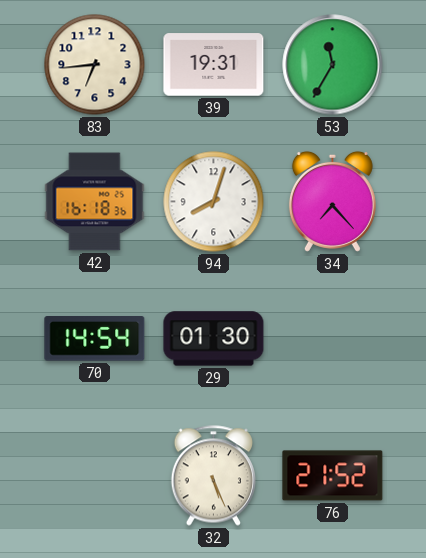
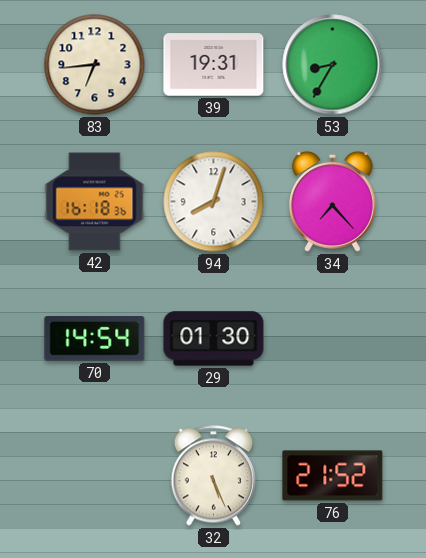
53: 11:35 -> 8:35
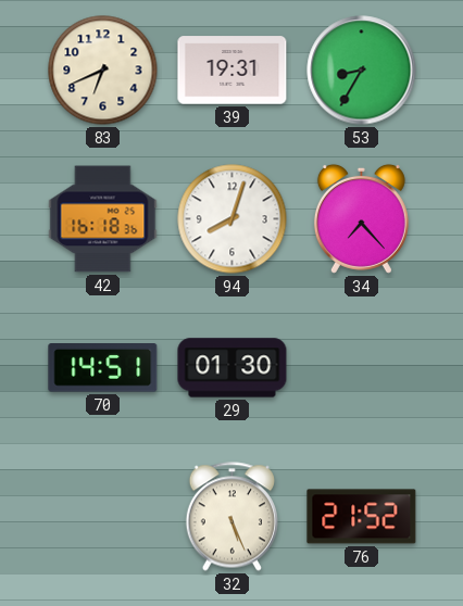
83: 6:44 -> 6:41
70: 14:54 -> 14:51
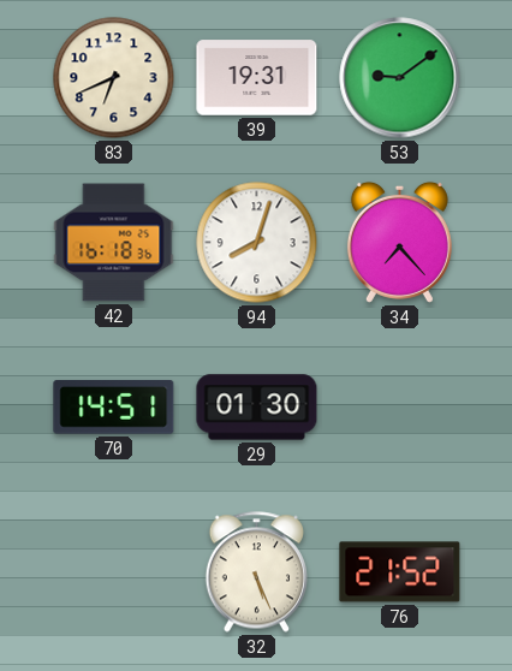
53: 8:35 -> 9:09
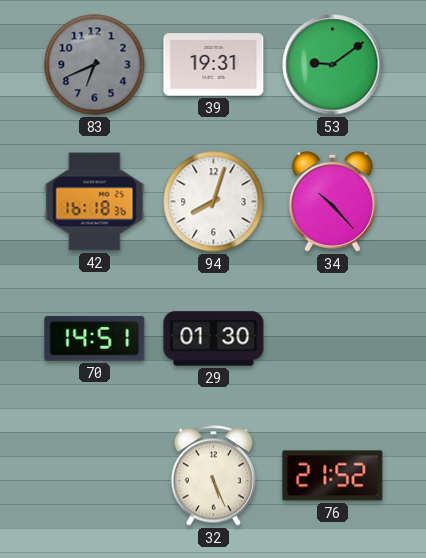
83 dial: cream -> grey
34: 7:23 -> 10:23
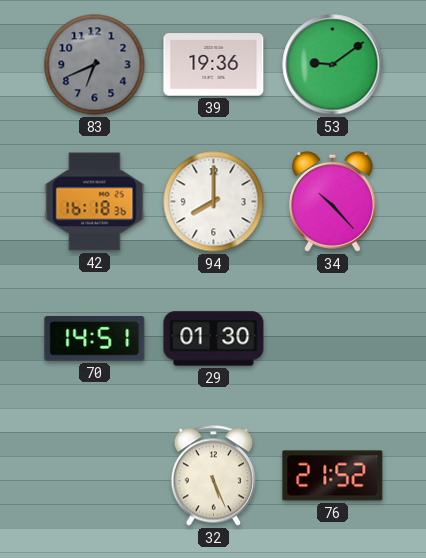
39: 19:31 -> 19:36
94: 8:03 -> 8:00
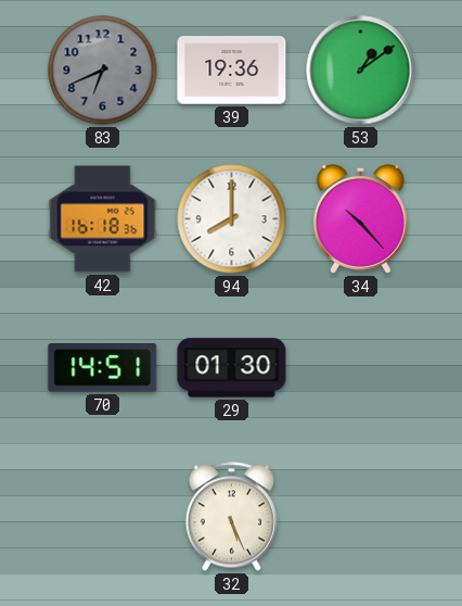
53: 9:09 -> 1:09
76: 21:52 -> none
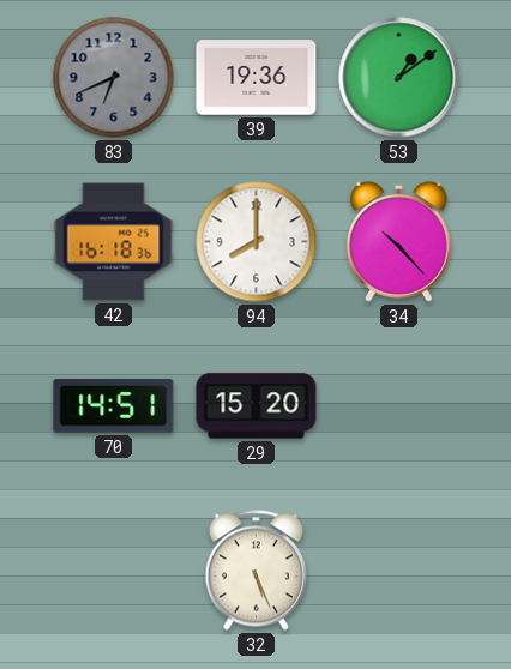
29: 01:30 -> 15:20
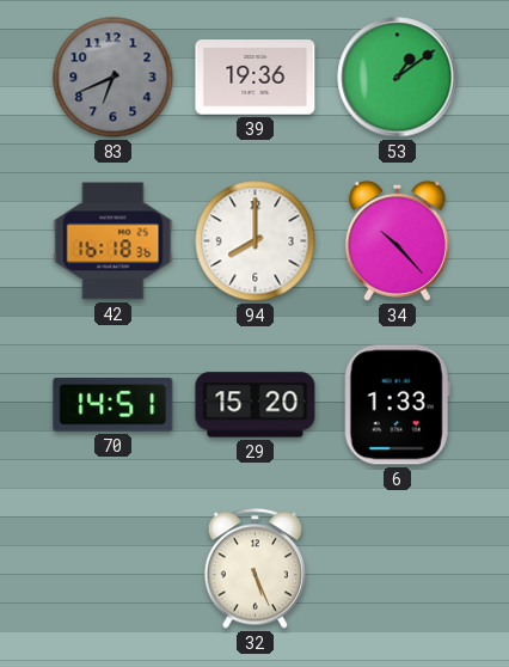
6: none -> 1:33
